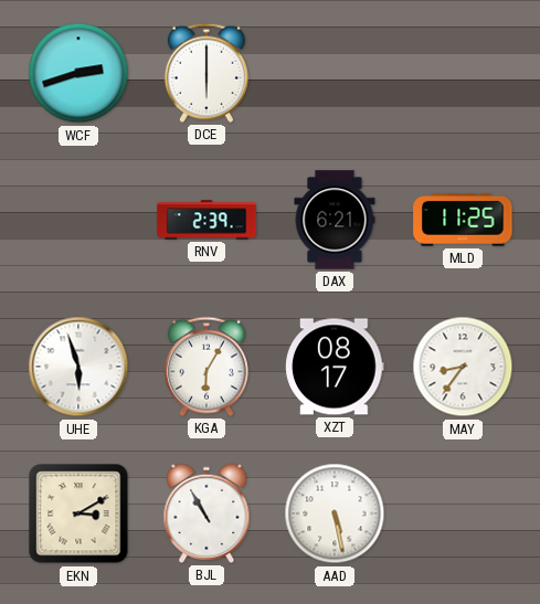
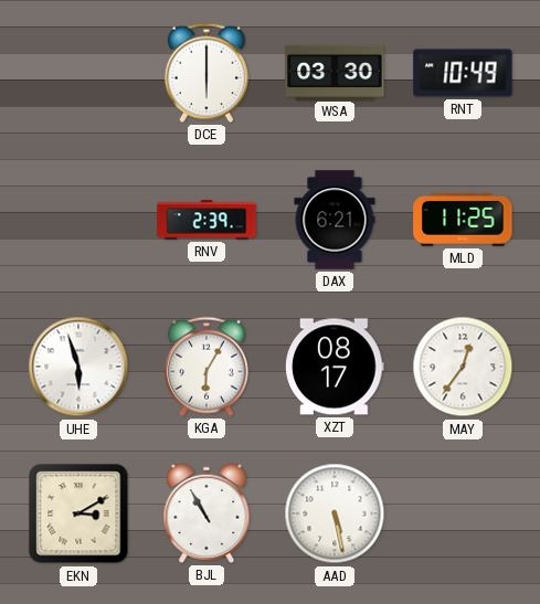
WCF: 2:42 -> none
WSA: none -> 03:30
RNT: none -> 10:49
MAY: 8:36 -> 12:36
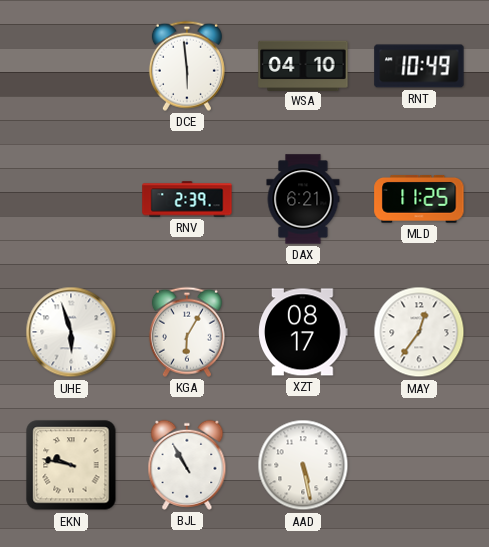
DCE: 6:00 -> 5:59
WSA: 03:30 -> 04:10
EKN: 3:10 -> 9:47
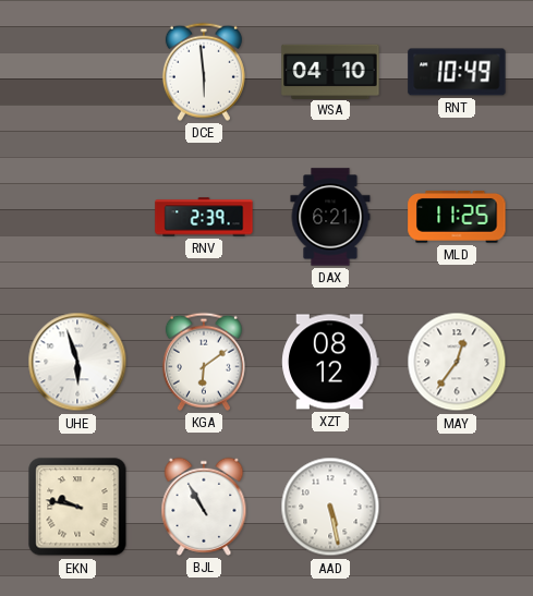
KGA: 6:05 -> 6:09
XZT: 08:17 -> 08:12
